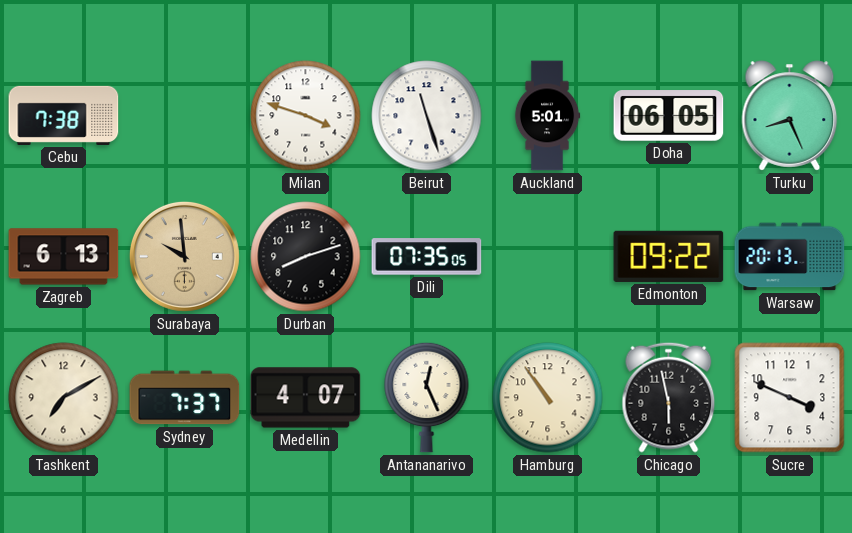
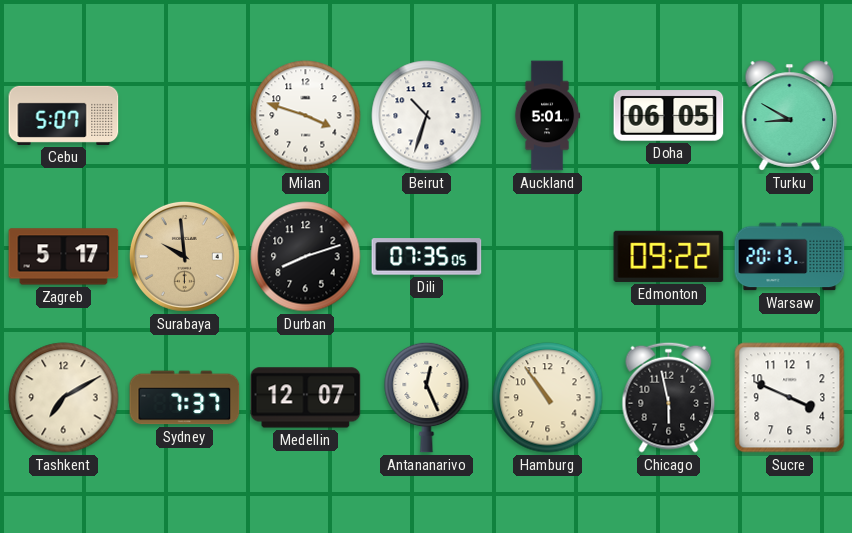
Cebu: 7:38 -> 5:07
Beirut: 11:27 -> 10:33
Turku: 8:26 -> 8:50
Zagreb: 6:13 -> 5:17
Medellin: 4:07 -> 12:07
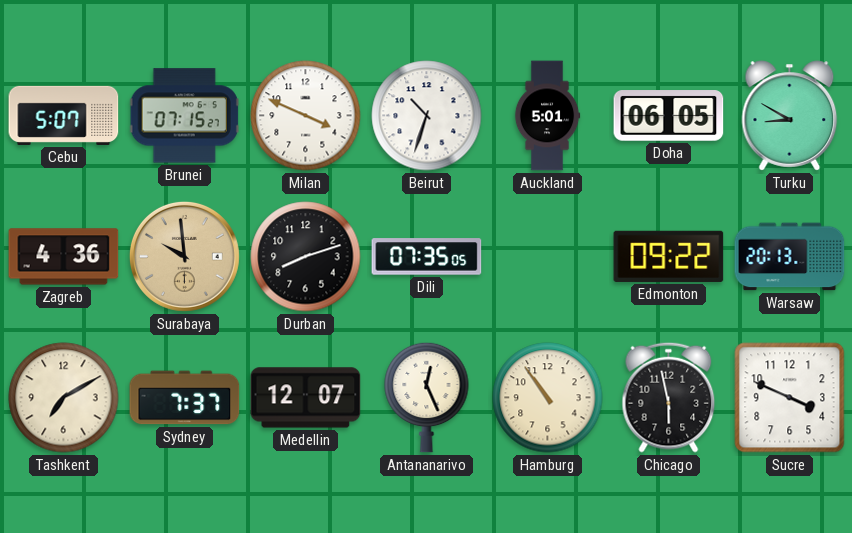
Brunei: none -> 07:15
Milan: 3:48 -> 3:49
Zagreb: 5:17 -> 4:36
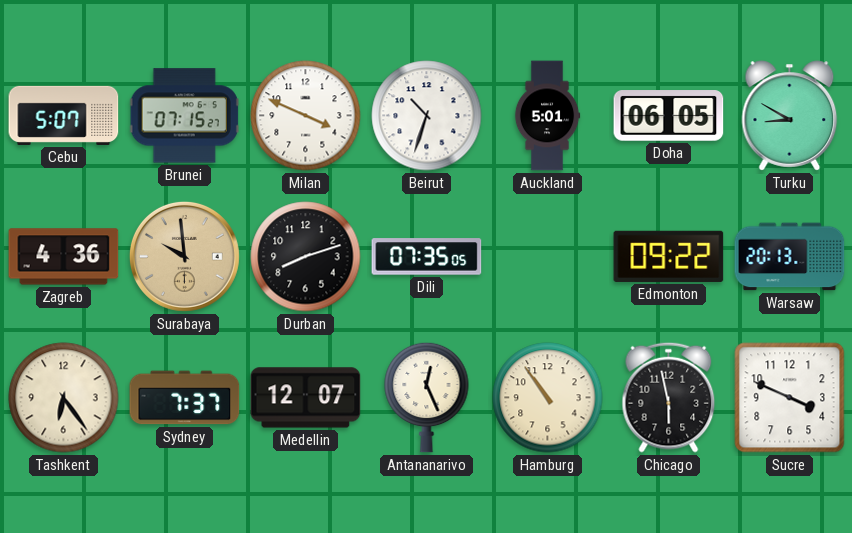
Tashkent: 7:10 -> 6:24
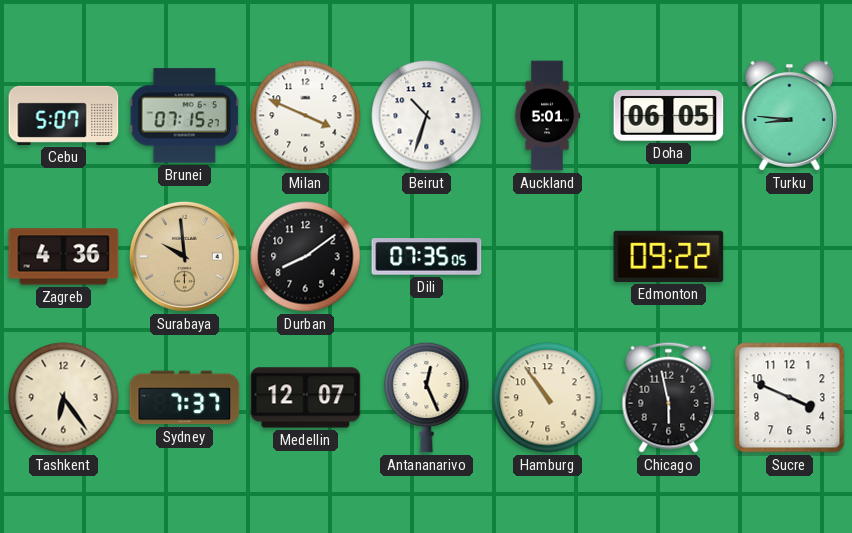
Turku: 8:50 -> 8:46
Durban: 8:12 -> 8:09
Warsaw: 20:13 -> none
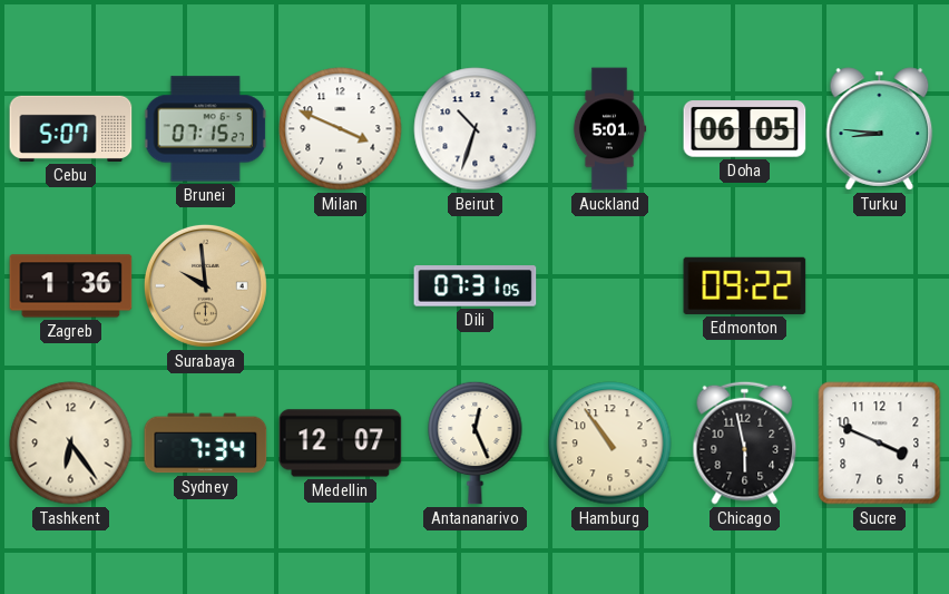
Zagreb: 4:36 -> 1:36
Durban: 8:09 -> none
Dili: 07:35 -> 07:31
Sydney: 7:37 -> 7:34
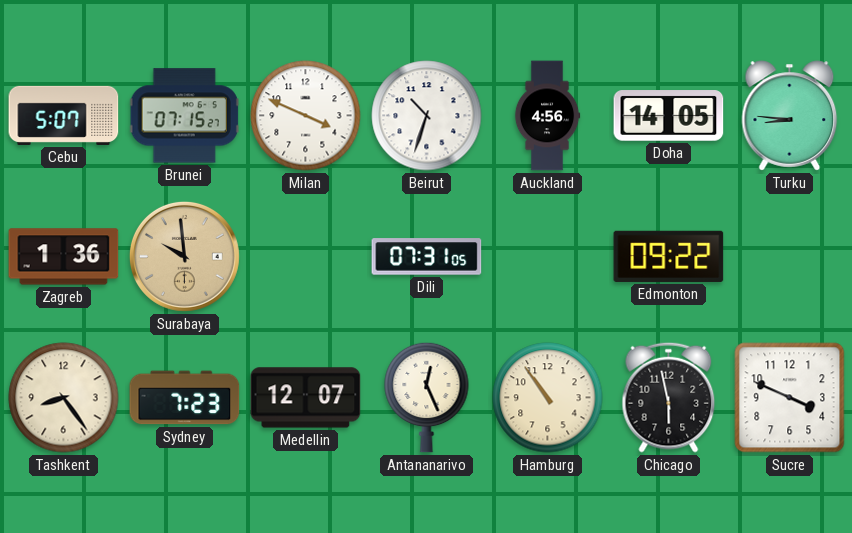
Auckland: 5:01 -> 4:56
Doha: 06:05 -> 14:05
Tashkent: 6:24 -> 8:24
Sydney: 7:34 -> 7:23
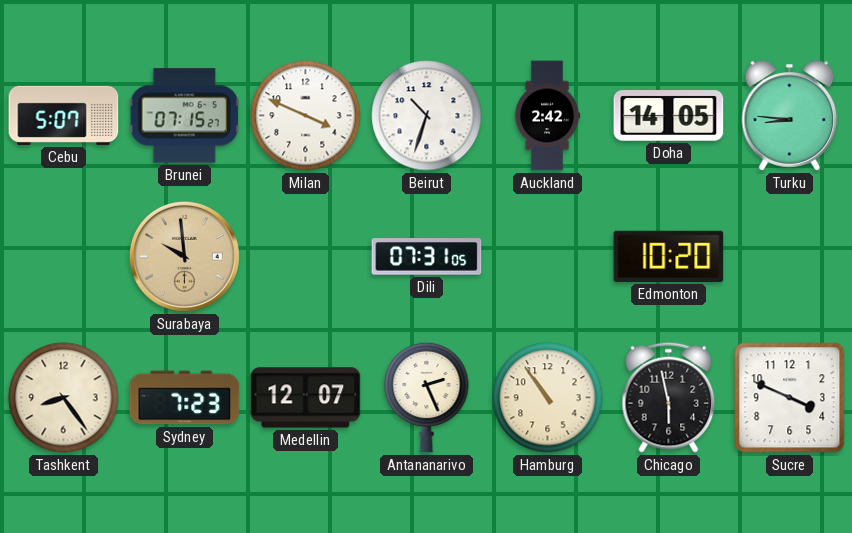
Auckland: 4:56 -> 2:42
Zagreb: 1:36 -> none
Edmonton: 09:22 -> 10:20
Antananarivo: 12:26 -> 2:26
